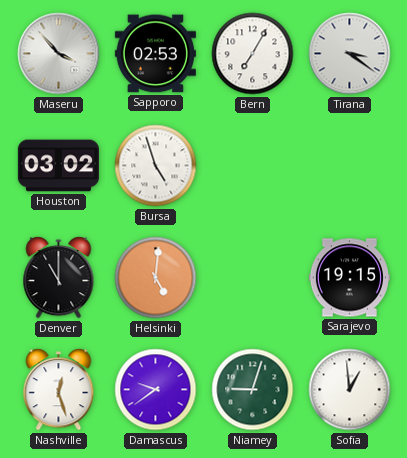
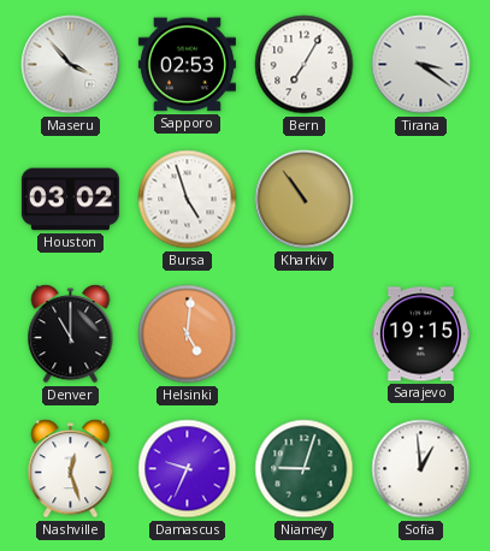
Kharkiv: none -> 10:54
Damascus: 9:39 -> 9:34
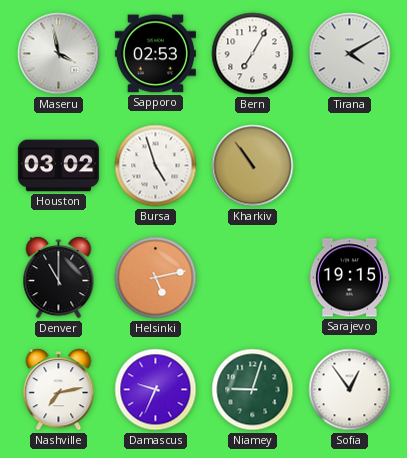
Maseru: 3:53 -> 3:58
Tirana: 3:21 -> 4:10
Helsinki: 5:01 -> 5:13
Nashville: 12:27 -> 7:13
Sofia: 12:59 -> 12:54
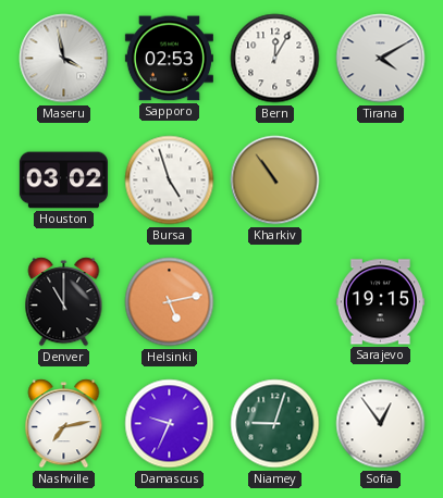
Bern: 7:05 -> 12:05
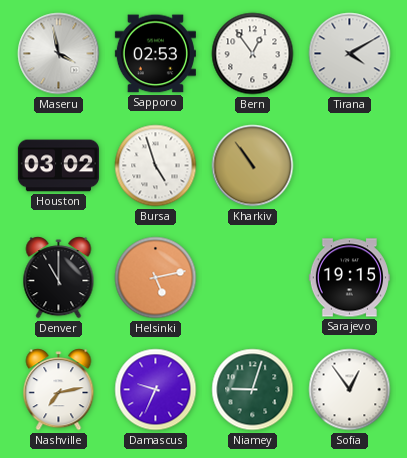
Bern: 12:05 -> 12:54
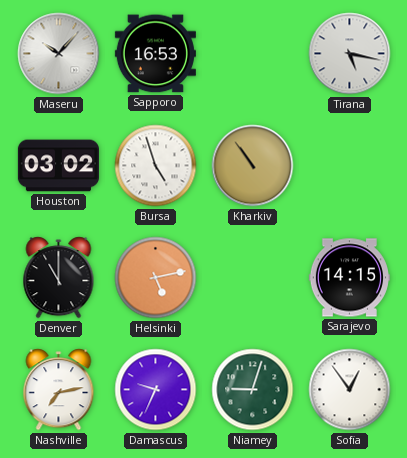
Maseru: 3:58 -> 10:07
Sapporo: 02:53 -> 16:53
Bern: 12:54 -> none
Tirana: 4:10 -> 5:17
Sarajevo: 19:15 -> 14:15
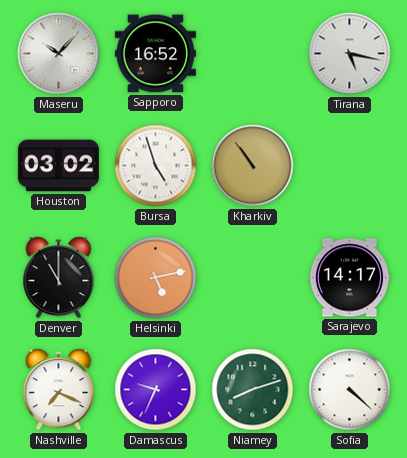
Sapporo: 16:53 -> 16:52
Sarajevo: 14:15 -> 14:17
Nashville: 7:13 -> 7:19
Niamey: 9:03 -> 8:12
Sofia: 12:54 -> 4:22
